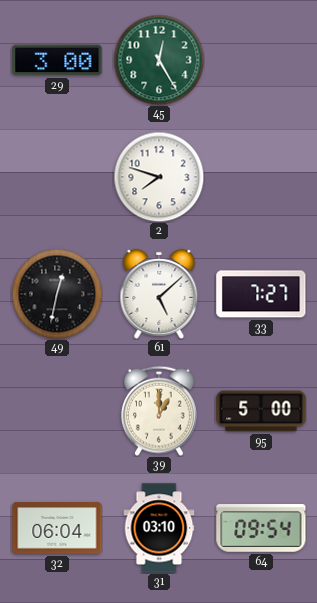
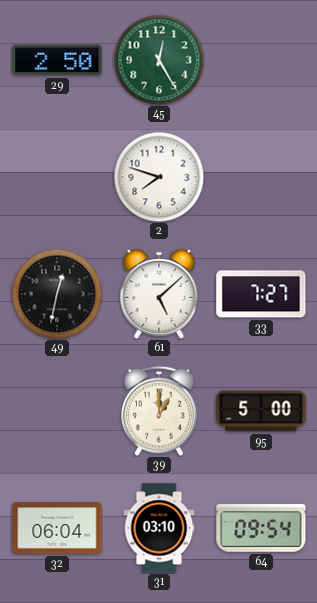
29: 3:00 -> 2:50
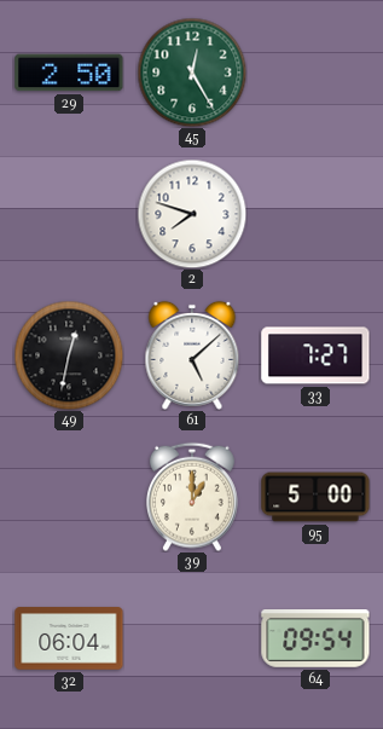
31: 03:10 -> none
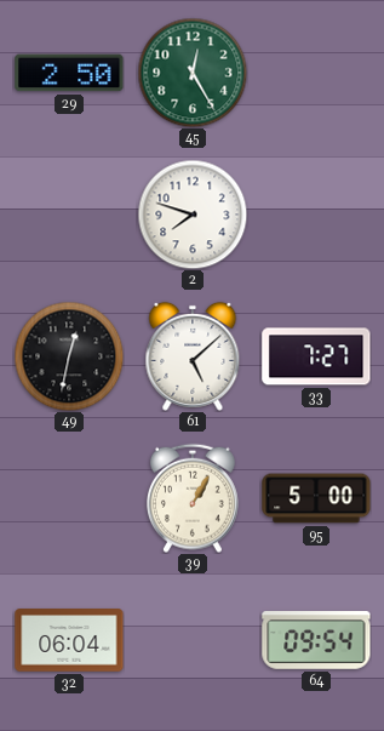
39: 1:00 -> 1:05
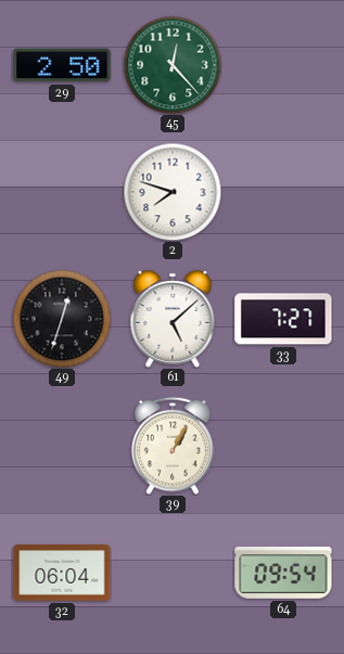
45: 12:25 -> 12:23
49: 12:32 -> 12:33
95: 5:00 -> none
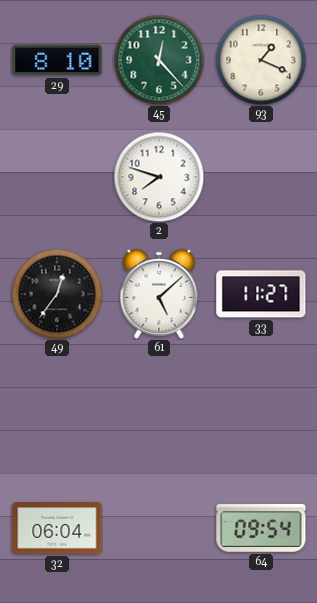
29: 2:50 -> 8:10
93: none -> 1:19
49: 12:33 -> 12:36
33: 7:27 -> 11:27
39: 1:05 -> none
